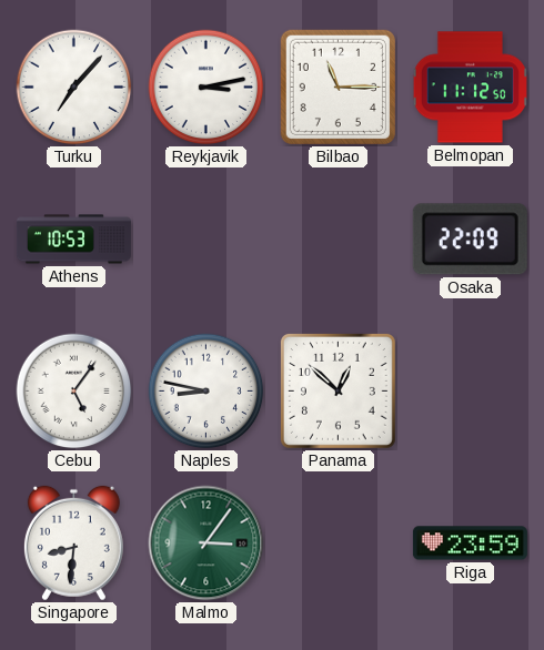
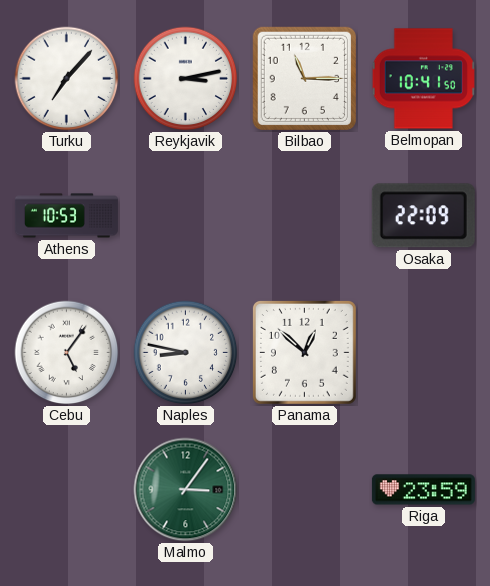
Belmopan: 11:12 -> 10:41
Singapore: 8:31 -> none
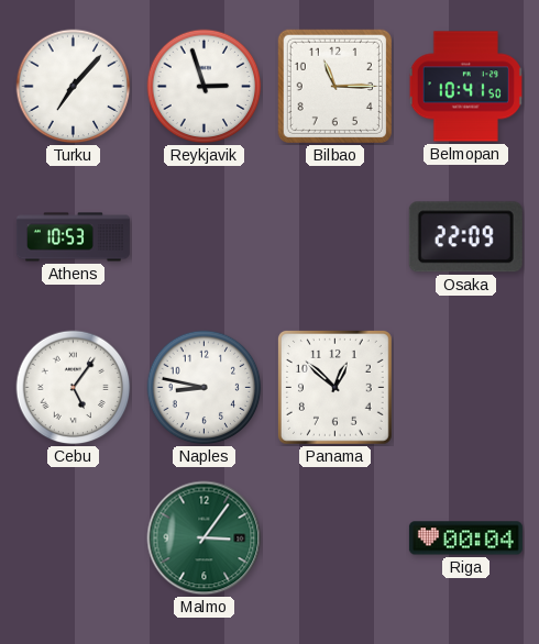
Reykjavik: 3:13 -> 2:57
Riga: 23:59 -> 00:04
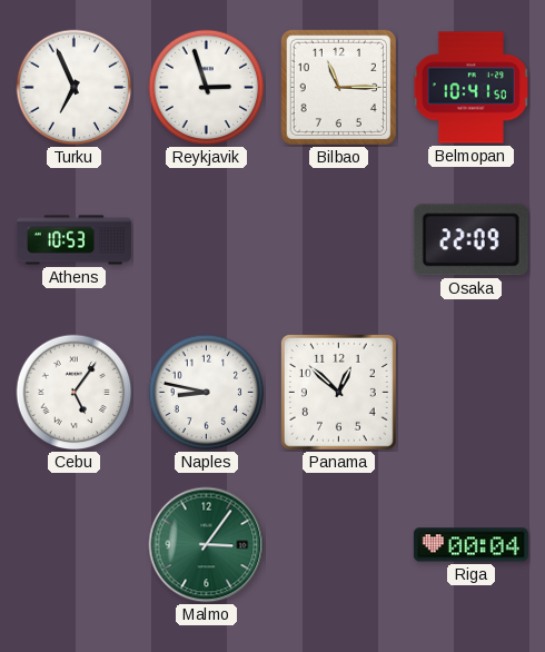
Turku: 7:07 -> 6:56
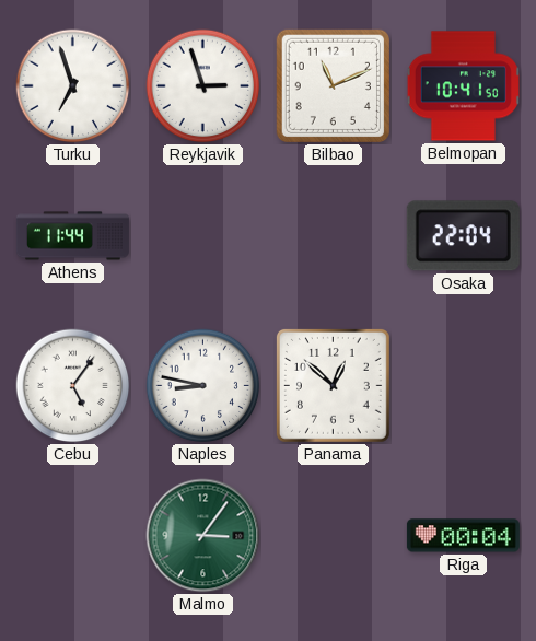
Turku: 6:56 -> 6:57
Bilbao: 11:15 -> 11:11
Athens: 10:53 -> 11:44
Osaka: 22:09 -> 22:04
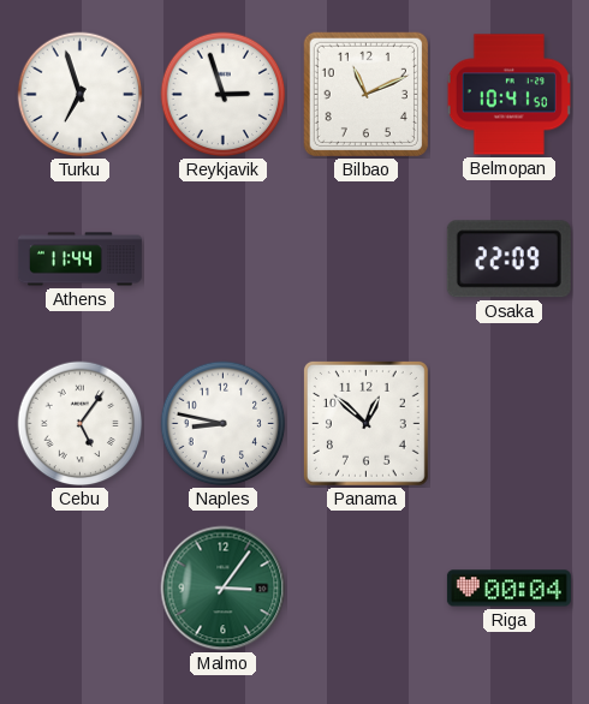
Osaka: 22:04 -> 22:09
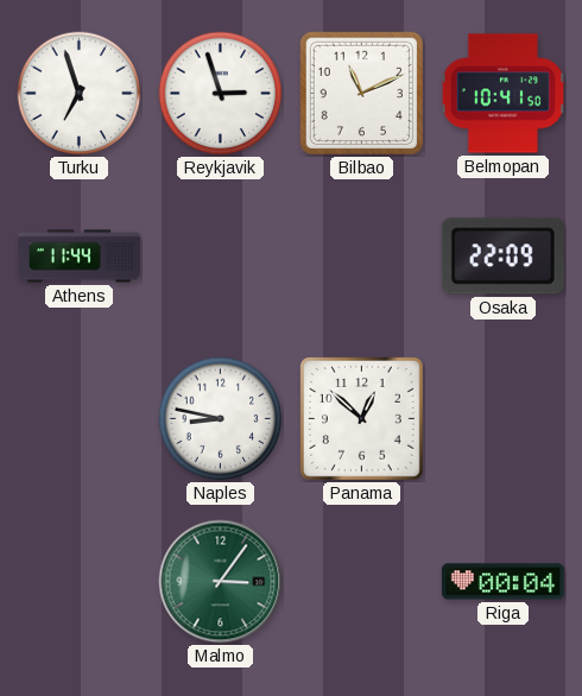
Cebu: 5:06 -> none
